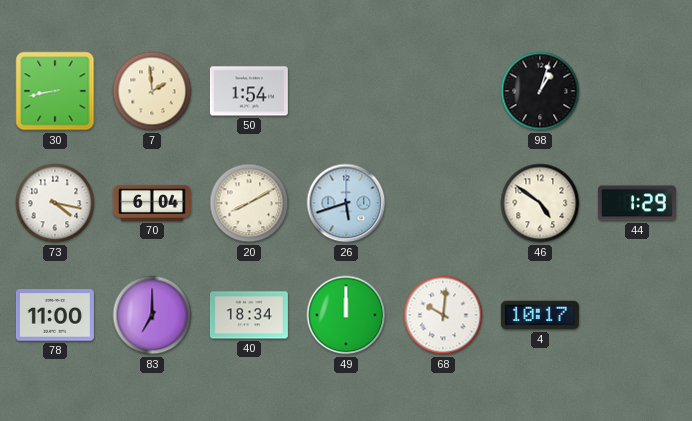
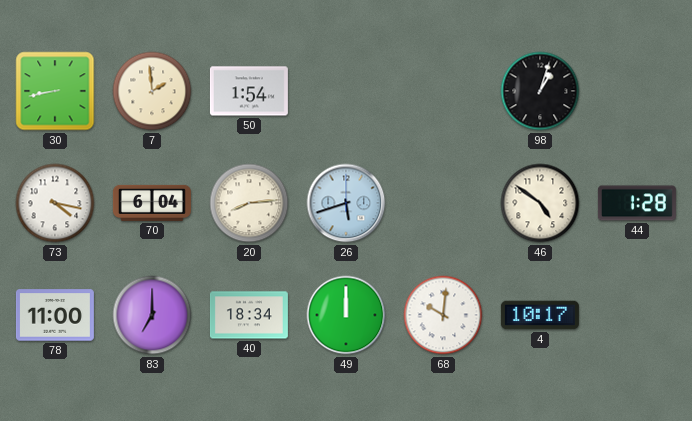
20: 8:10 -> 8:14
44: 1:29 -> 1:28
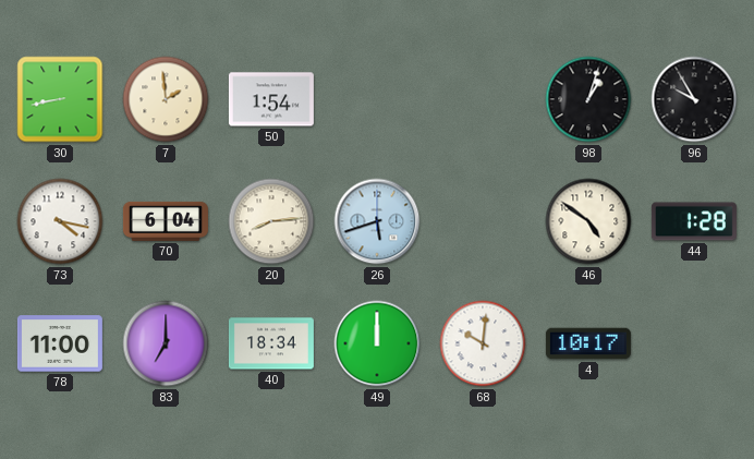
96: none -> 9:55
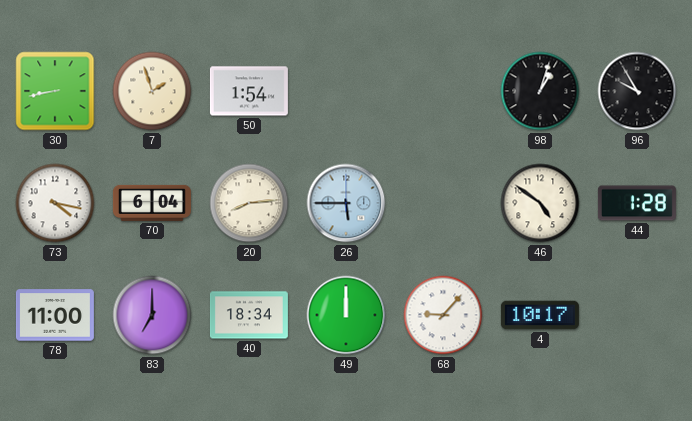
7: 1:59 -> 1:57
26: 5:42 -> 5:45
68: 10:01 -> 9:07
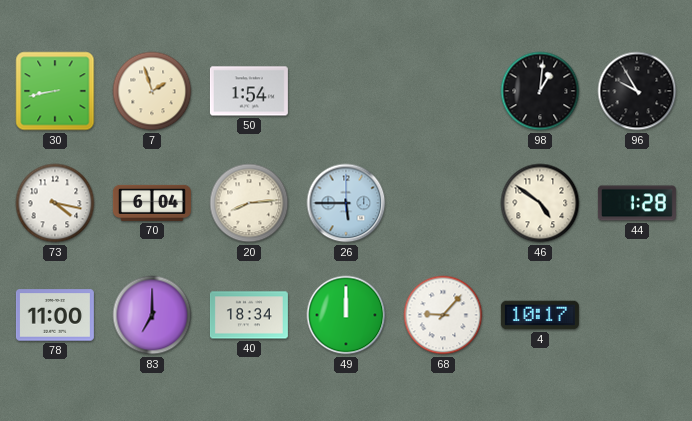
98: 1:03 -> 1:01
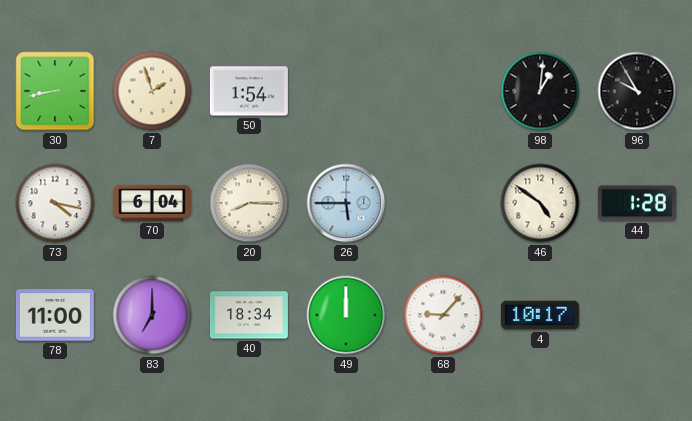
20: 8:14 -> 8:15
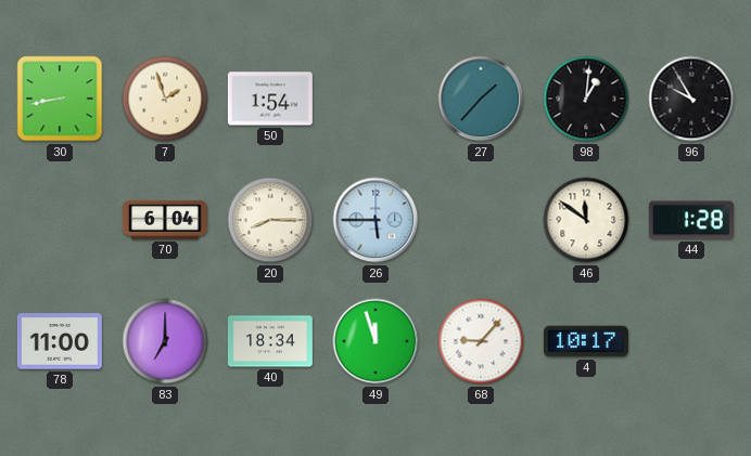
27: none -> 1:37
73: 4:17 -> none
46: 4:51 -> 11:51
49: 12:00 -> 11:57
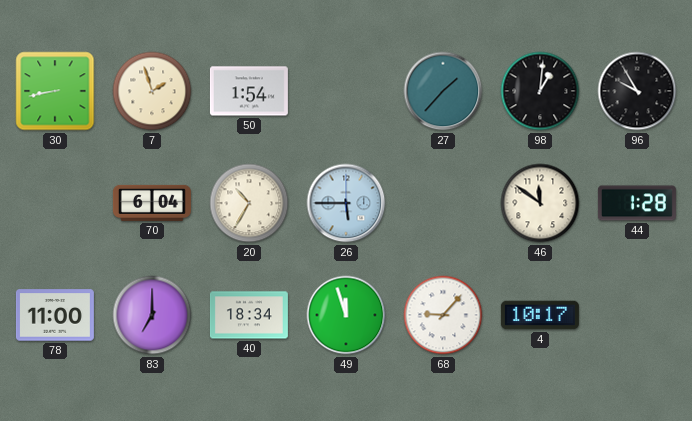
20: 8:15 -> 10:35
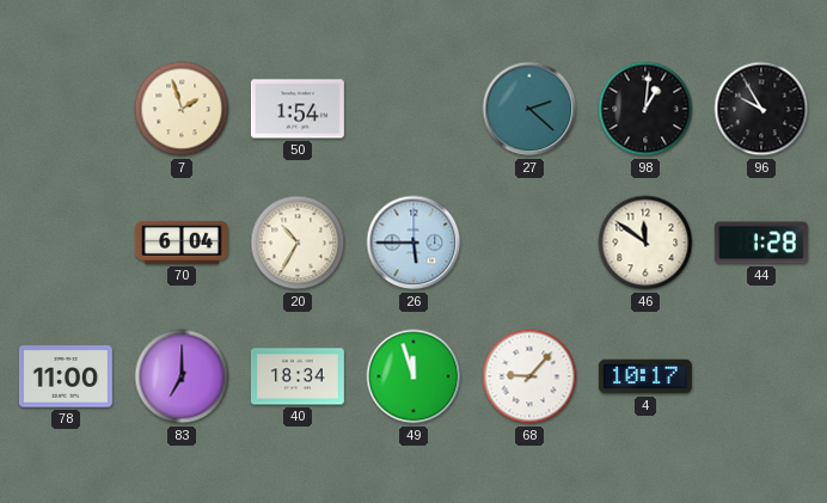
30: 8:43 -> none
27: 1:37 -> 2:22
